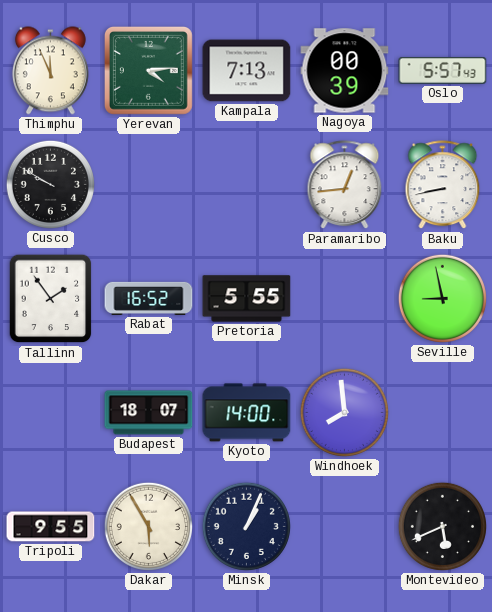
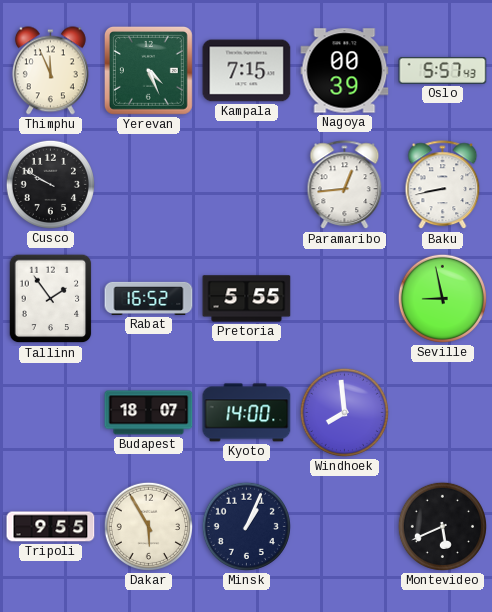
Yerevan: 4:14 -> 4:26
Kampala: 7:13 -> 7:15
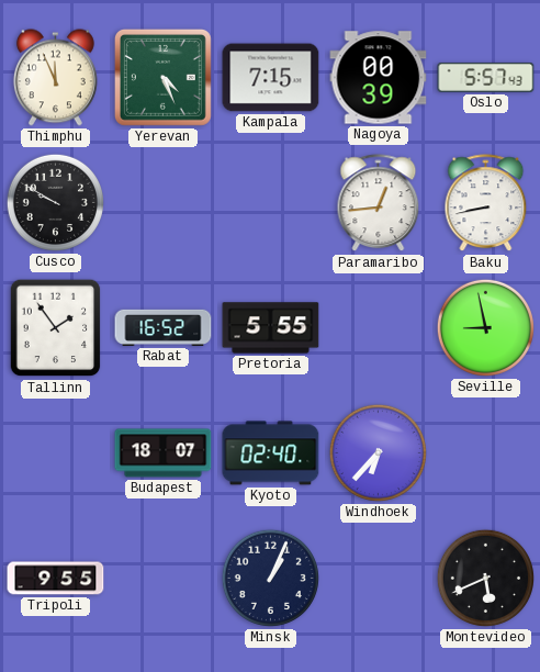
Kyoto: 14:00 -> 02:40
Windhoek: 7:59 -> 6:37
Dakar: 5:55 -> none
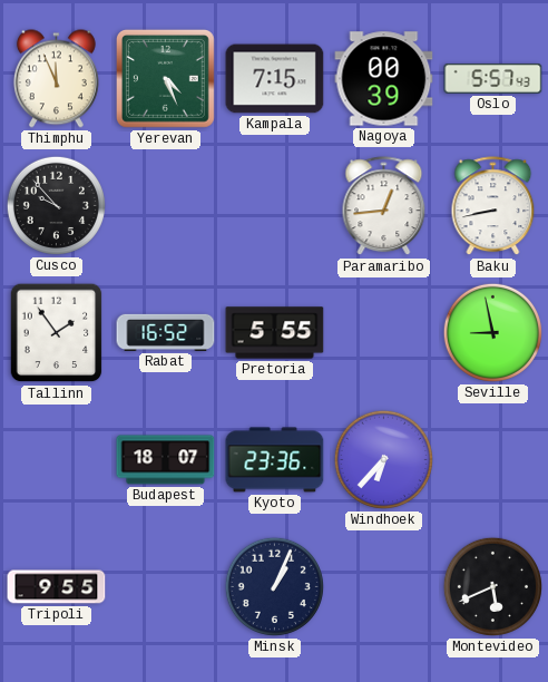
Cusco: 9:50 -> 9:53
Kyoto: 02:40 -> 23:36
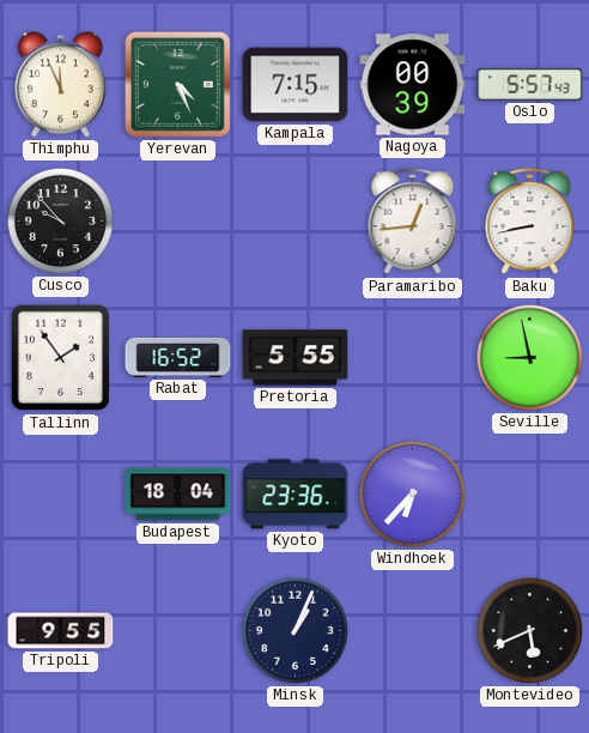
Budapest: 18:07 -> 18:04
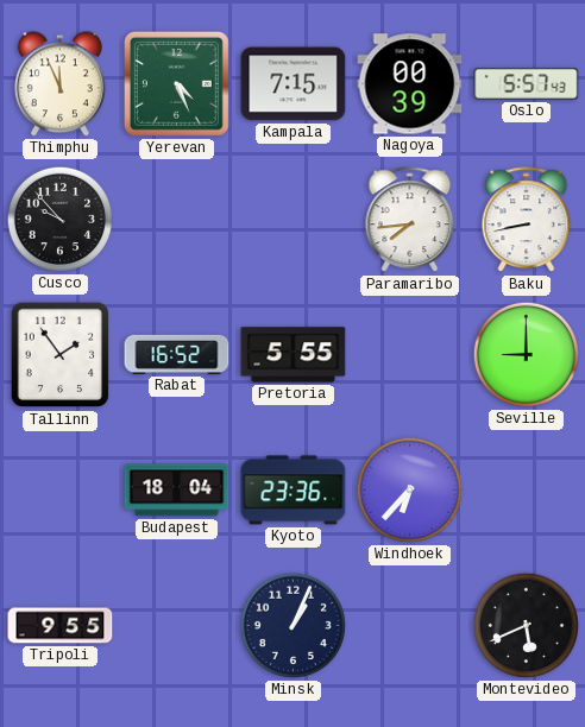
Paramaribo: 12:44 -> 7:44
Seville: 8:58 -> 9:00
